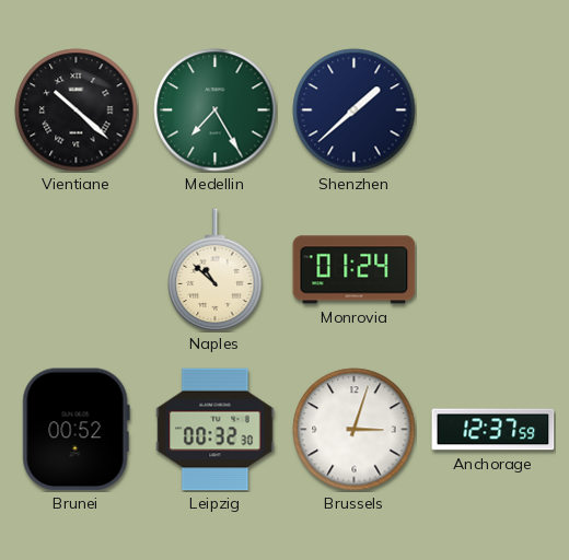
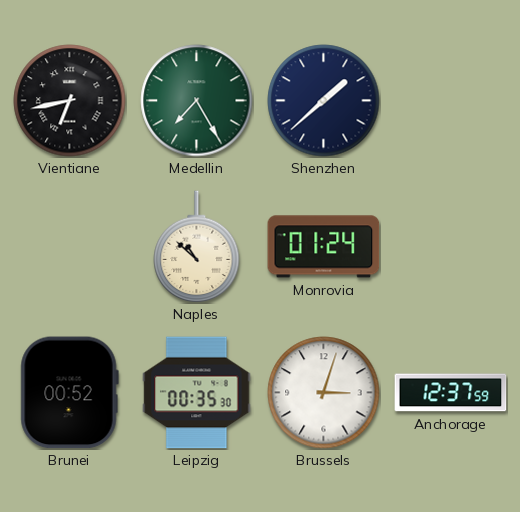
Vientiane: 10:22 -> 6:43
Leipzig: 00:32 -> 00:35
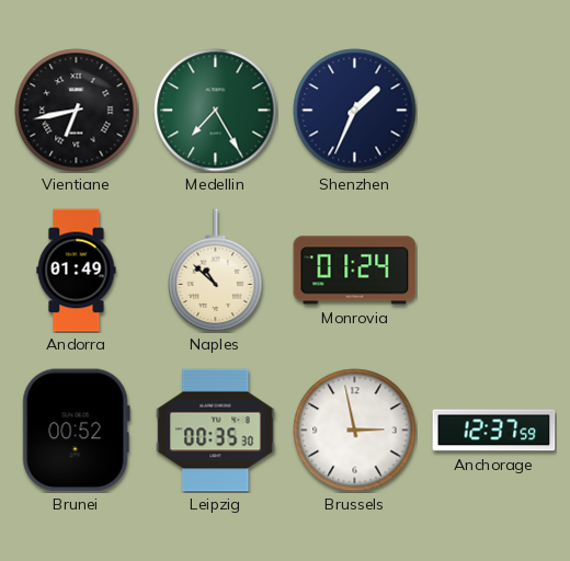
Shenzhen: 1:38 -> 1:34
Andorra: none -> 01:49
Brussels: 3:03 -> 2:58
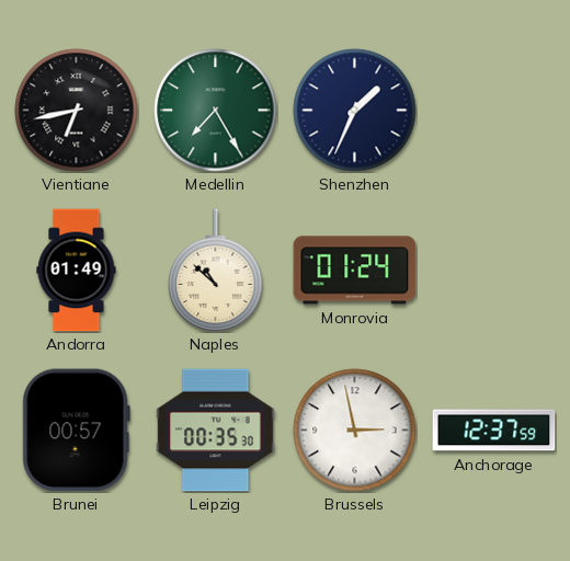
Brunei: 00:52 -> 00:57
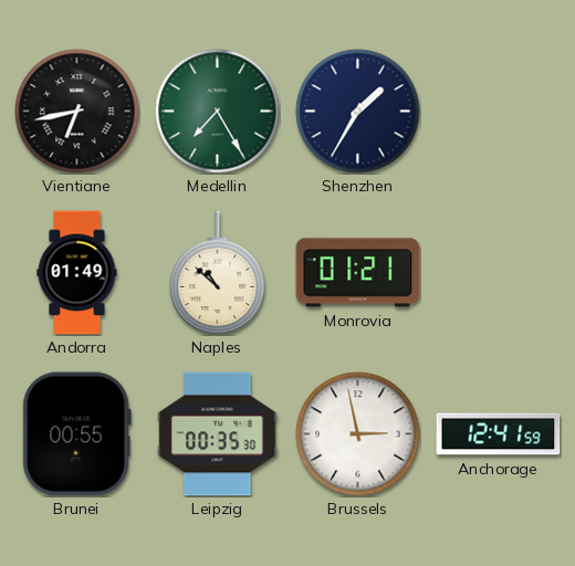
Shenzhen: 1:34 -> 1:35
Monrovia: 01:24 -> 01:21
Brunei: 00:57 -> 00:55
Anchorage: 12:37 -> 12:41
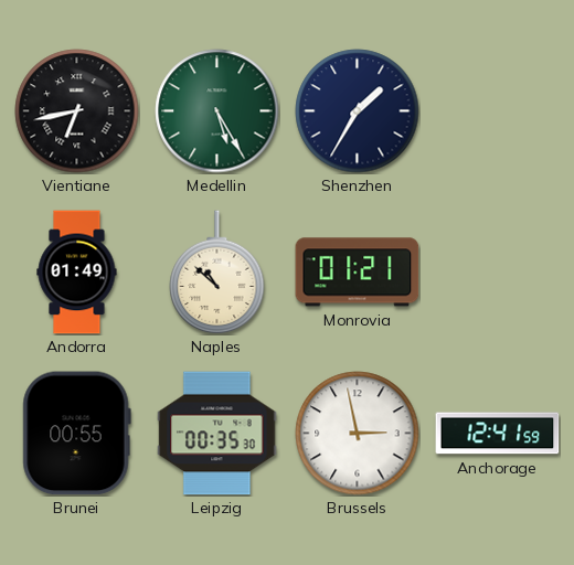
Medellin: 7:25 -> 5:25
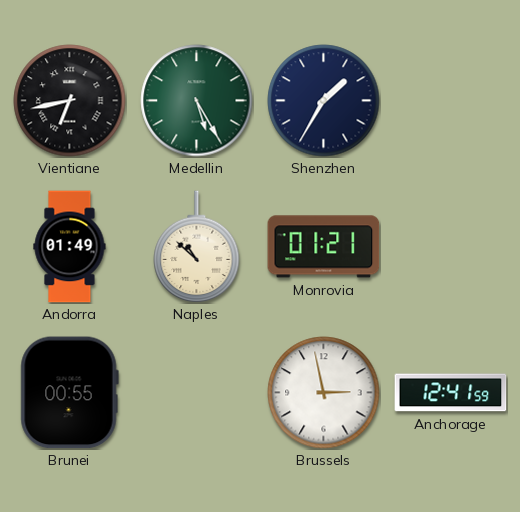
Leipzig: 00:35 -> none
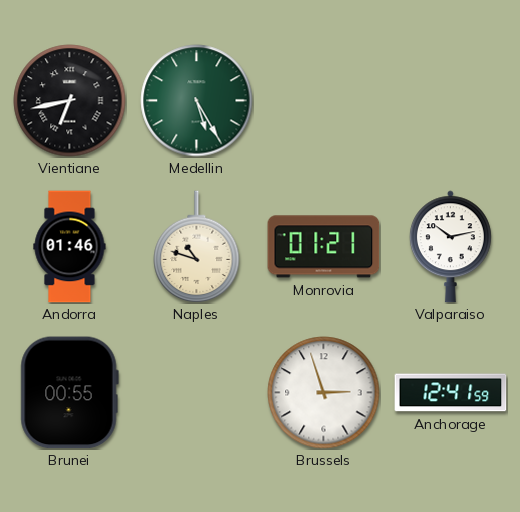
Shenzhen: 1:35 -> none
Andorra: 01:49 -> 01:46
Naples: 10:52 -> 10:48
Valparaiso: none -> 10:13
Brussels: 2:58 -> 2:57
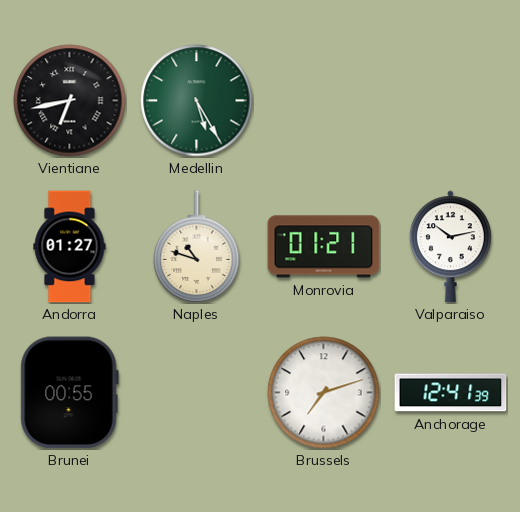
Andorra: 01:46 -> 01:27
Brussels: 2:57 -> 7:12
Anchorage: 12:41:59 -> 12:41:39
